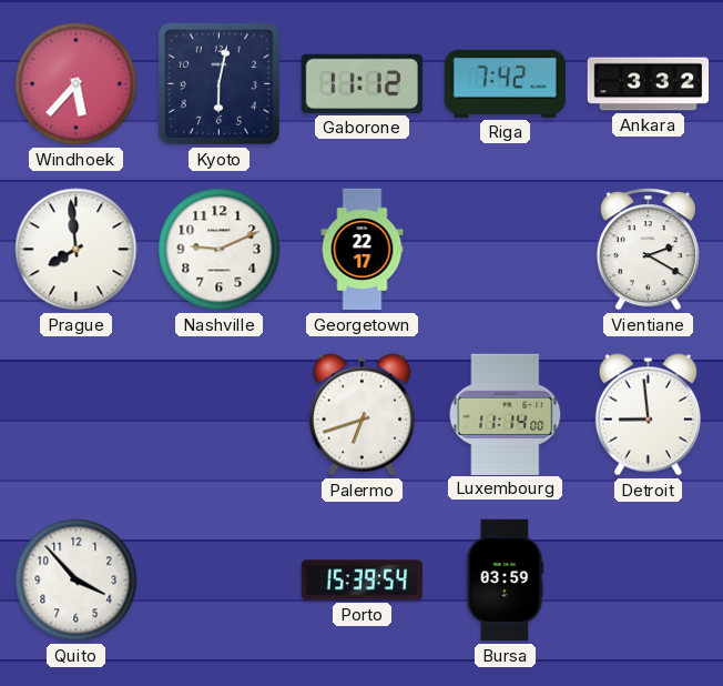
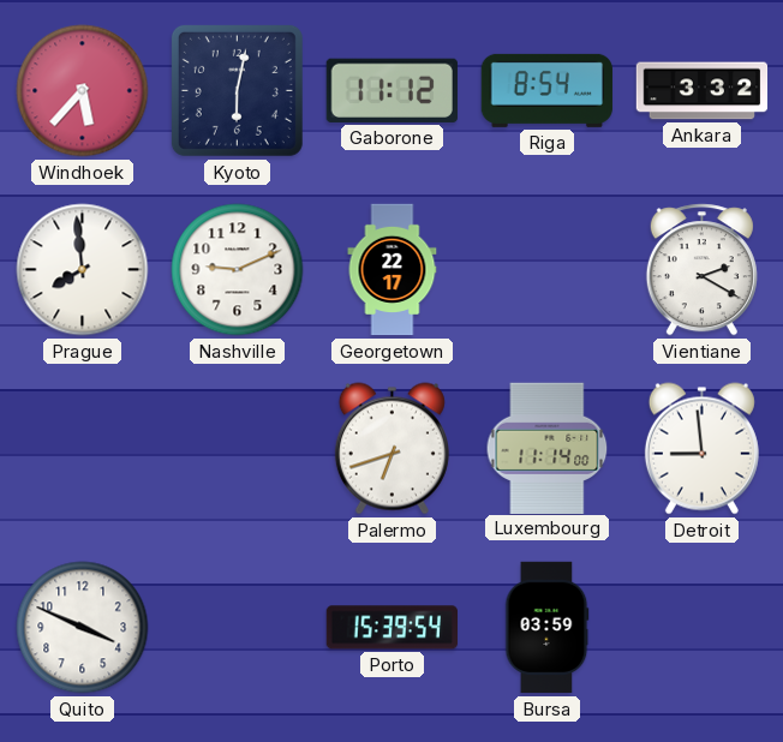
Riga: 7:42 -> 8:54
Quito: 3:53 -> 3:49
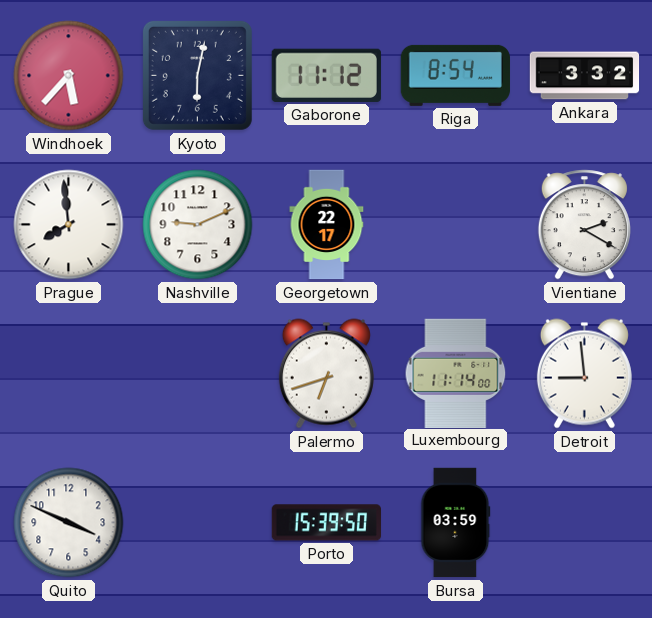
Porto: 15:39:54 -> 15:39:50
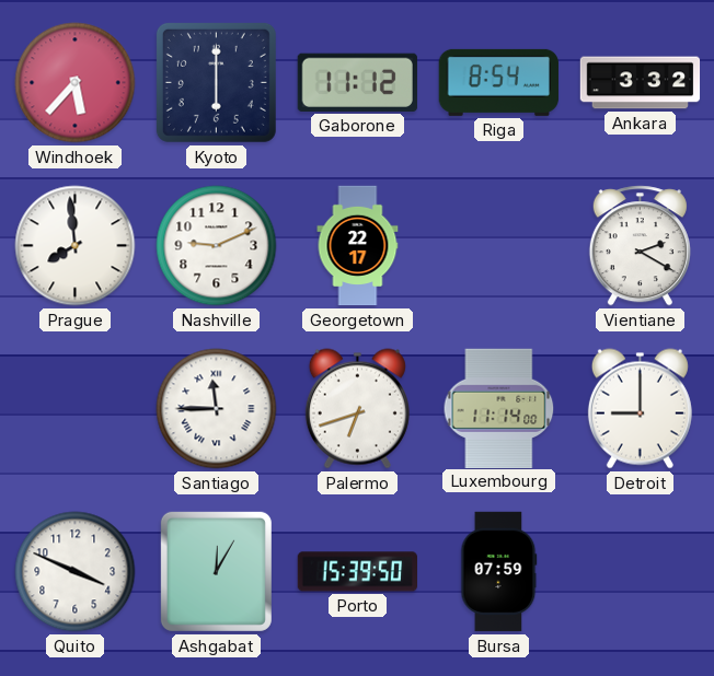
Kyoto: 6:02 -> 6:00
Santiago: none -> 11:45
Detroit: 8:59 -> 9:00
Ashgabat: none -> 12:05
Bursa: 03:59 -> 07:59
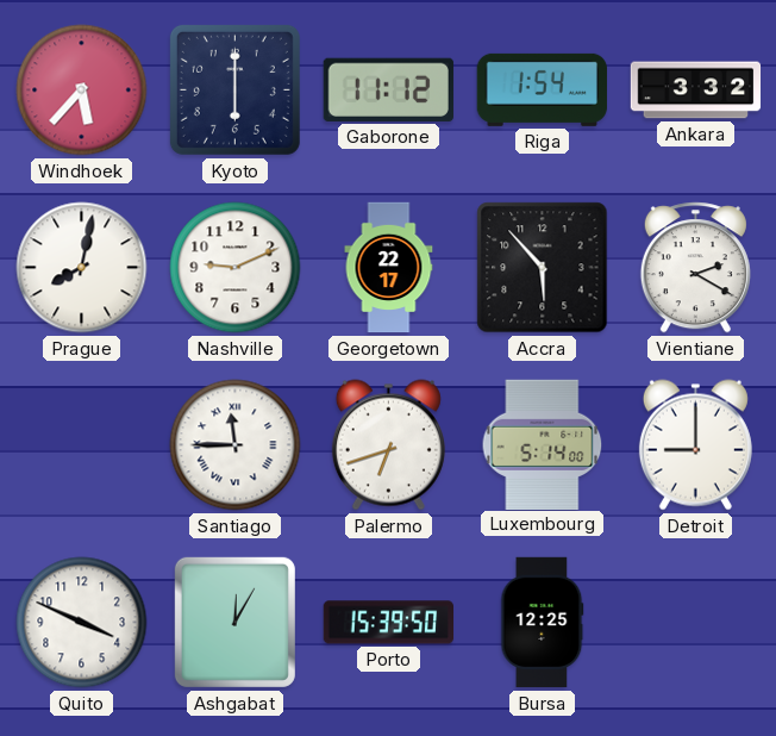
Riga: 8:54 -> 1:54
Prague: 7:59 -> 8:02
Accra: none -> 5:53
Luxembourg: 11:14 -> 5:14
Bursa: 07:59 -> 12:25
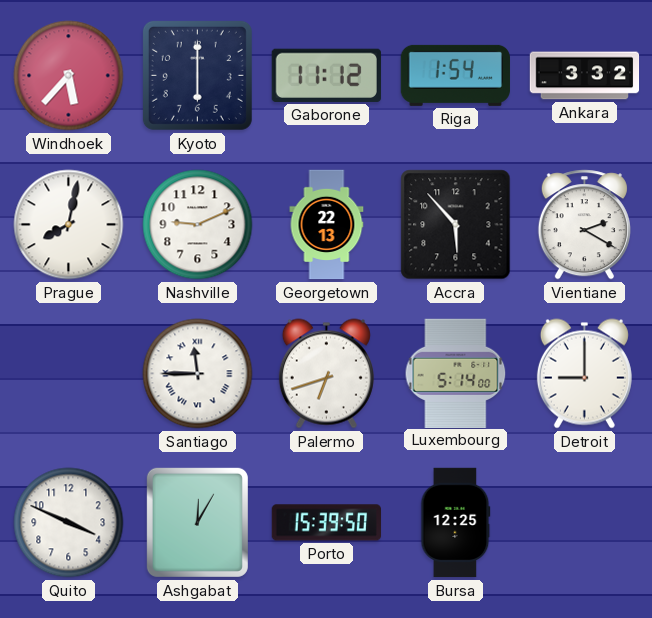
Georgetown: 22:17 -> 22:13
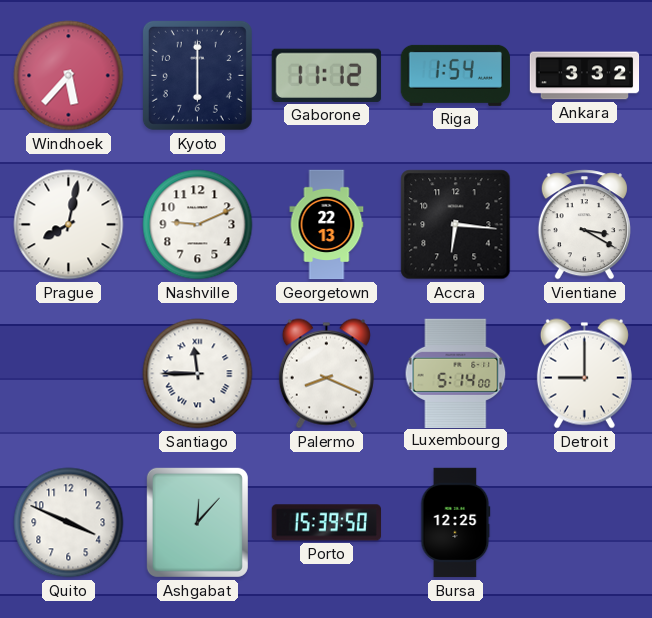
Accra: 5:53 -> 6:16
Vientiane: 2:20 -> 3:20
Palermo: 6:42 -> 8:19
Ashgabat: 12:05 -> 12:07
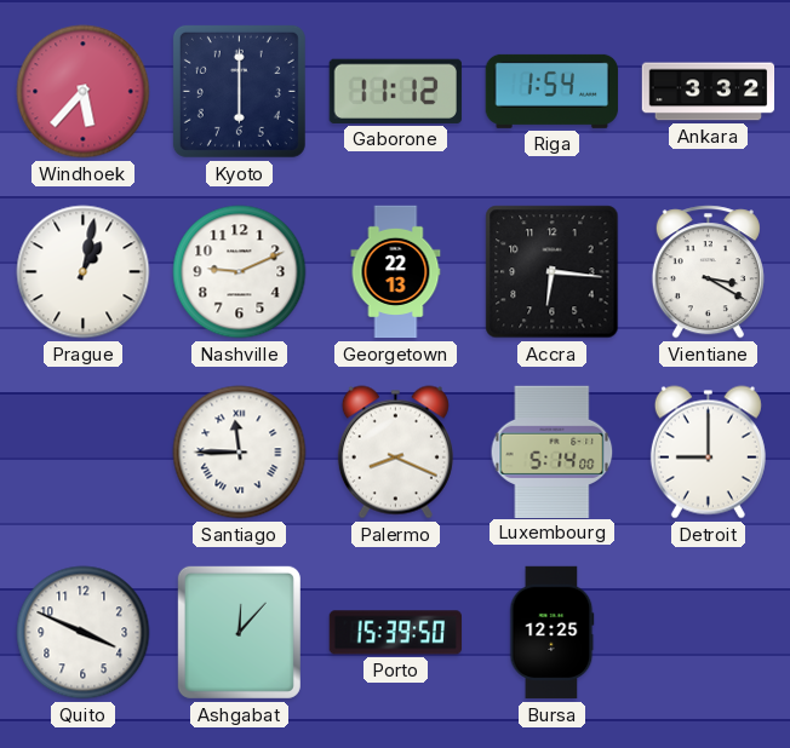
Prague: 8:02 -> 1:02
